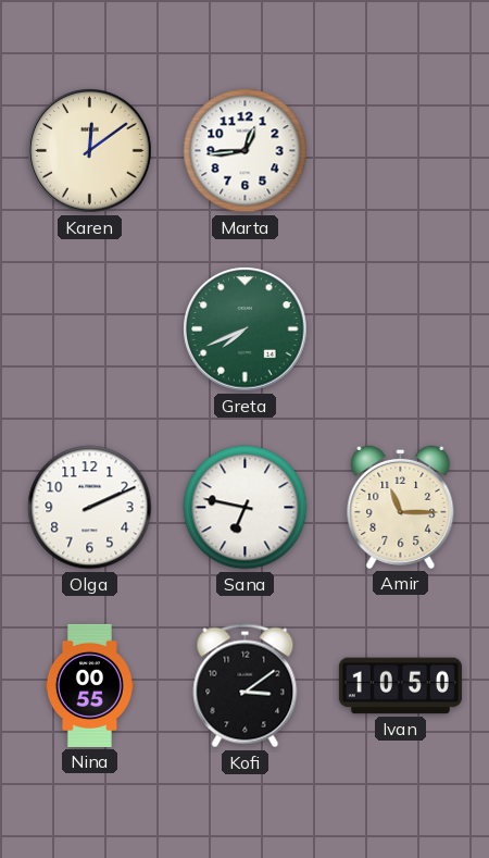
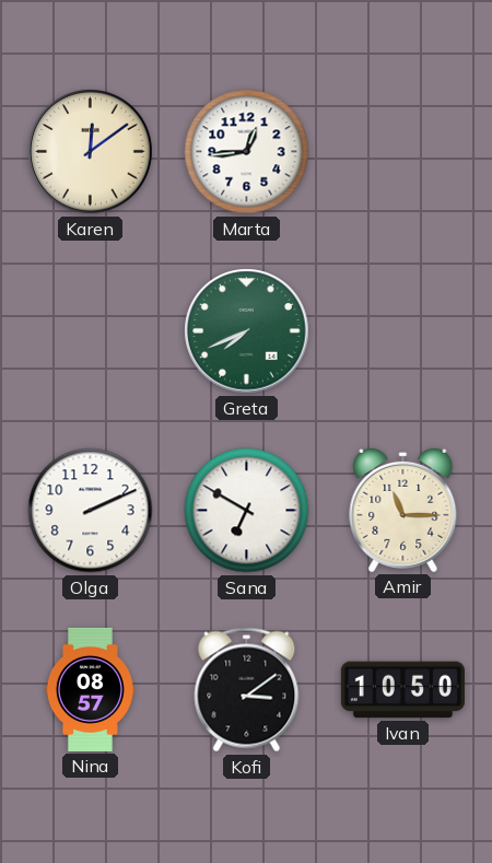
Sana: 6:47 -> 6:50
Nina: 00:55 -> 08:57
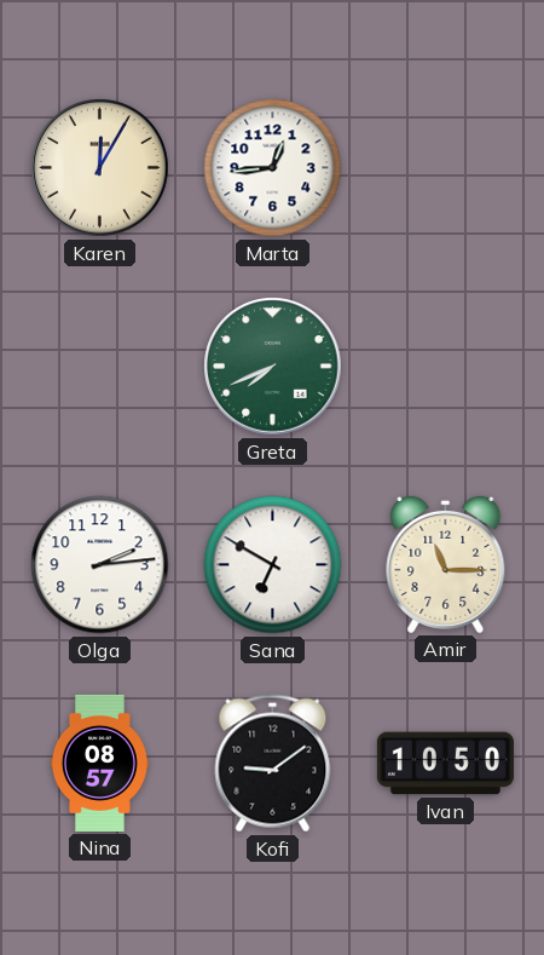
Karen: 12:09 -> 12:05
Olga: 2:11 -> 2:14
Kofi: 3:09 -> 9:09
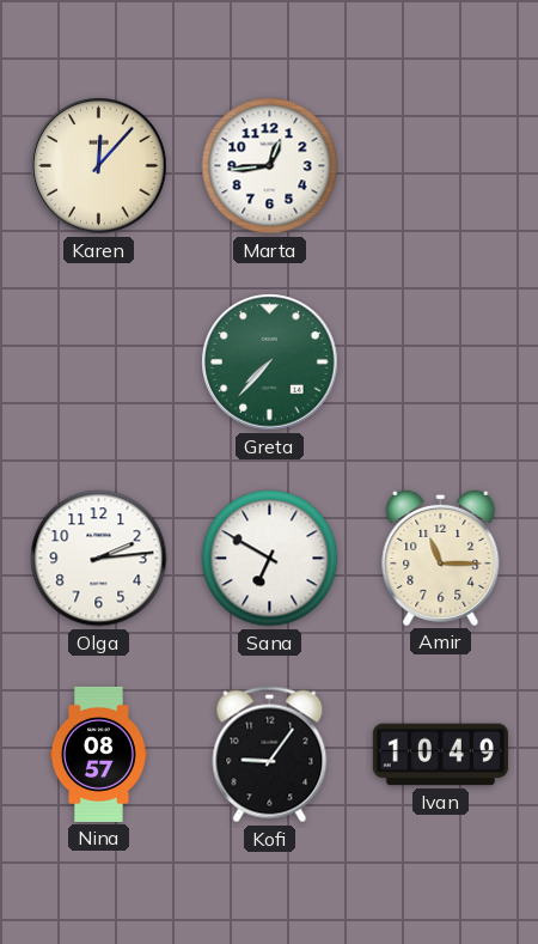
Karen: 12:05 -> 12:07
Greta: 7:41 -> 7:37
Kofi: 9:09 -> 9:06
Ivan: 10:50 -> 10:49
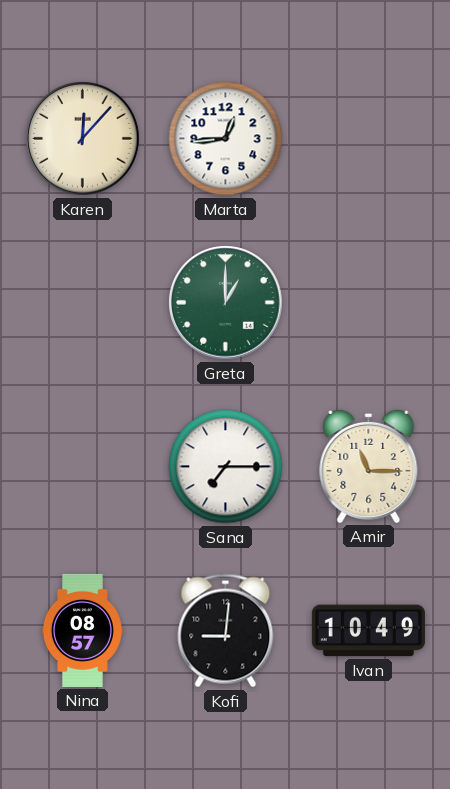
Greta: 7:37 -> 1:00
Olga: 2:14 -> none
Sana: 6:50 -> 7:15
Kofi: 9:06 -> 9:01
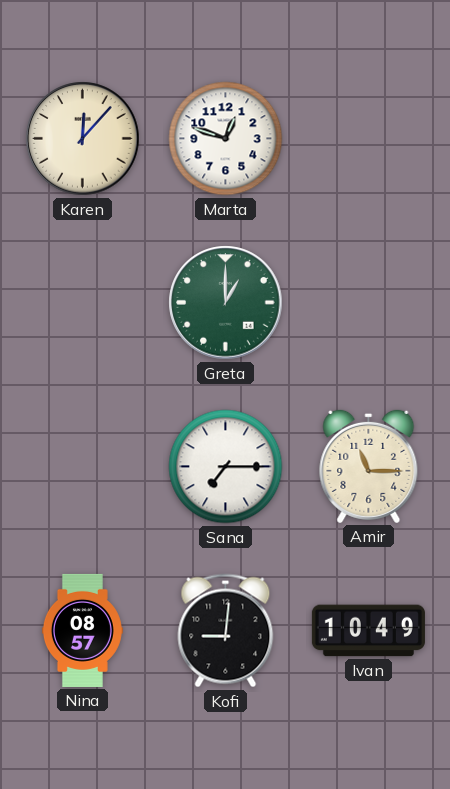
Marta: 12:44 -> 12:48
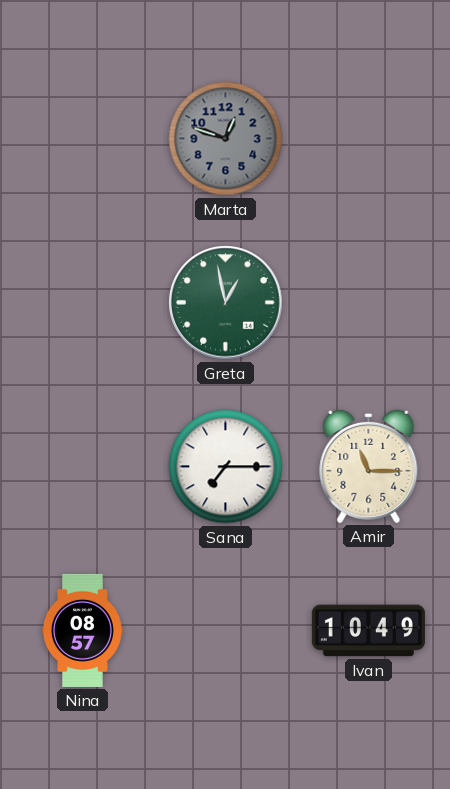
Karen: 12:07 -> none
Marta dial: white -> grey
Greta: 1:00 -> 12:58
Kofi: 9:01 -> none
